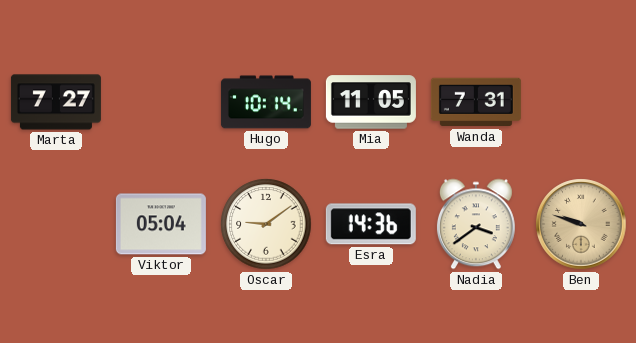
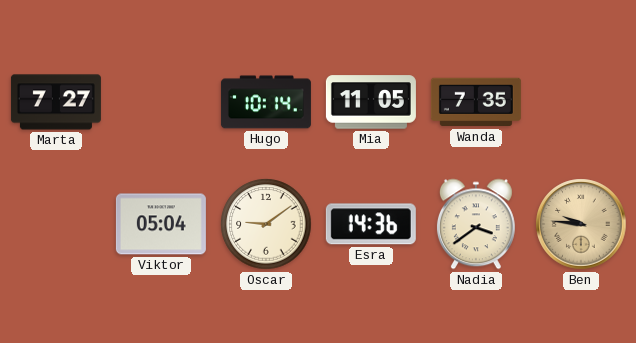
Wanda: 7:31 -> 7:35
Ben: 9:48 -> 9:46
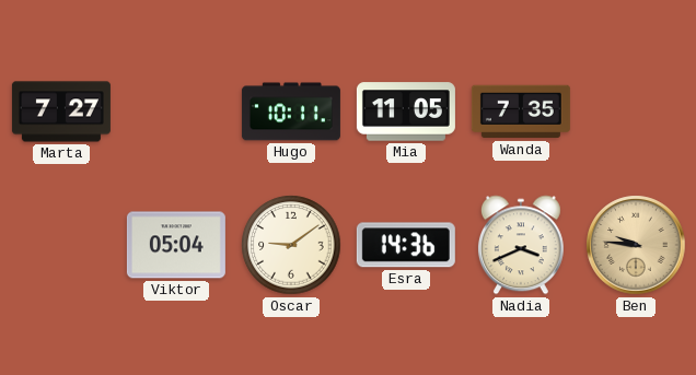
Hugo: 10:14 -> 10:11
Nadia: 3:39 -> 3:41
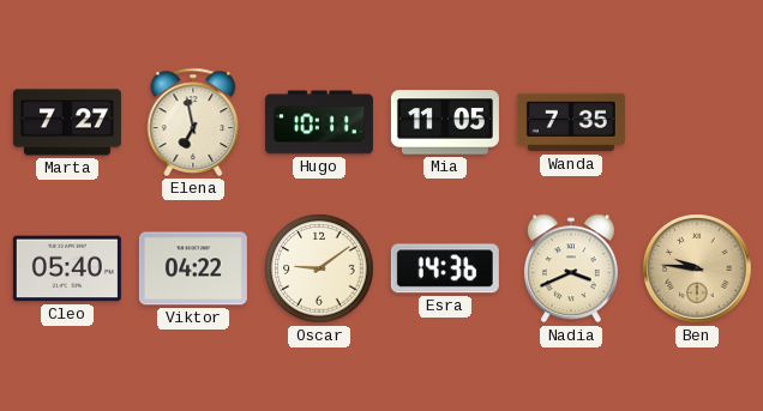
Elena: none -> 6:58
Cleo: none -> 05:40
Viktor: 05:04 -> 04:22
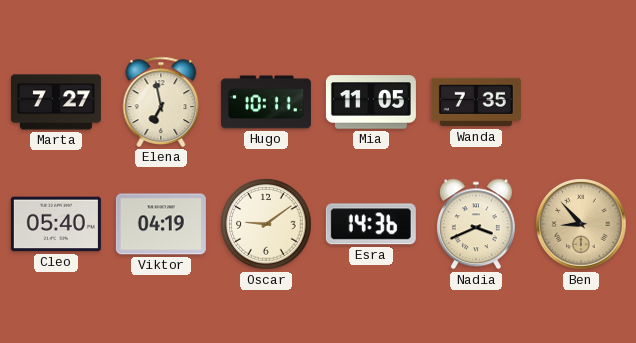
Viktor: 04:22 -> 04:19
Ben: 9:46 -> 8:53
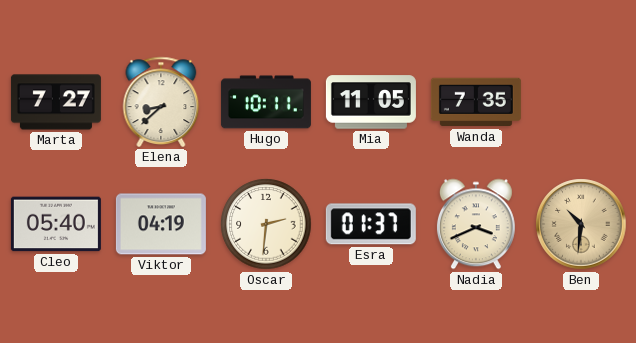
Elena: 6:58 -> 8:38
Oscar: 9:09 -> 2:31
Esra: 14:36 -> 01:37
Ben: 8:53 -> 10:31
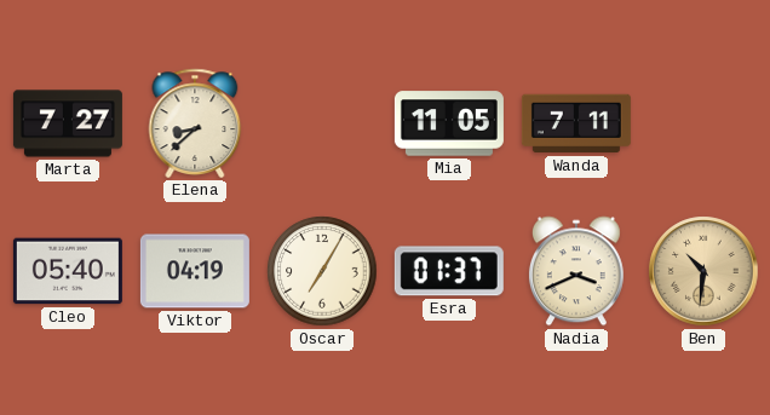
Hugo: 10:11 -> none
Wanda: 7:35 -> 7:11
Oscar: 2:31 -> 7:05
